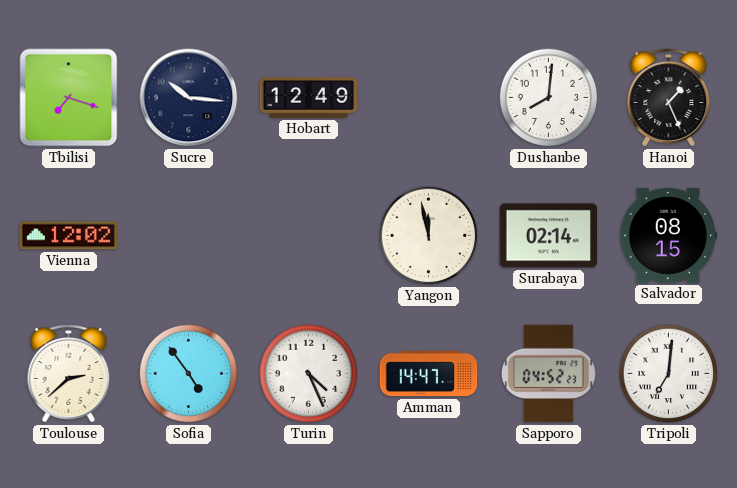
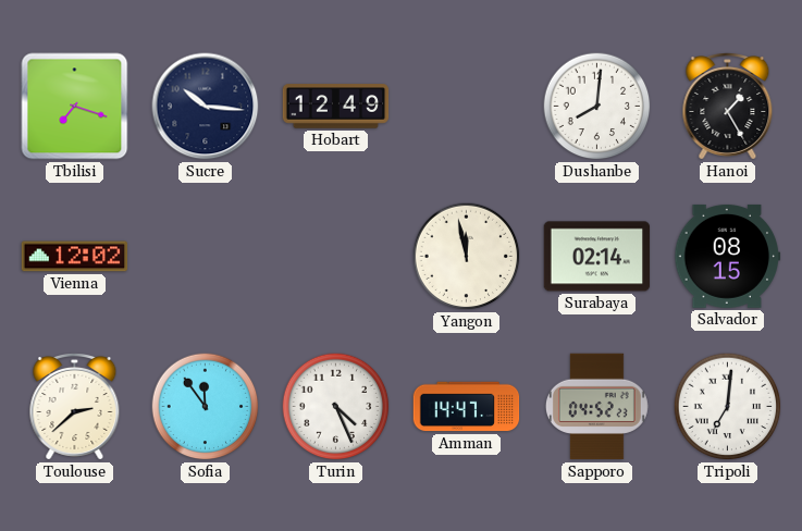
Hanoi: 1:26 -> 1:25
Sofia: 4:54 -> 11:54
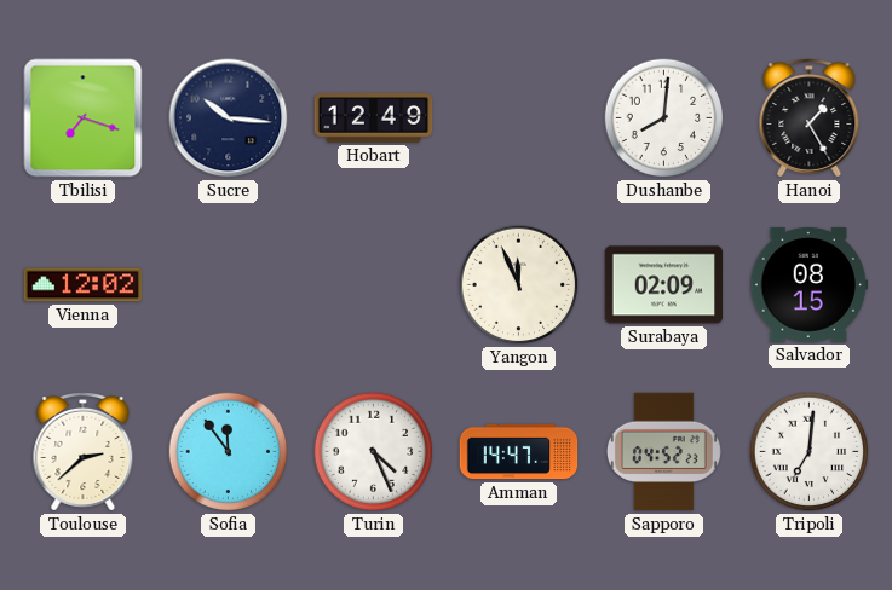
Yangon: 11:58 -> 11:56
Surabaya: 02:14 -> 02:09
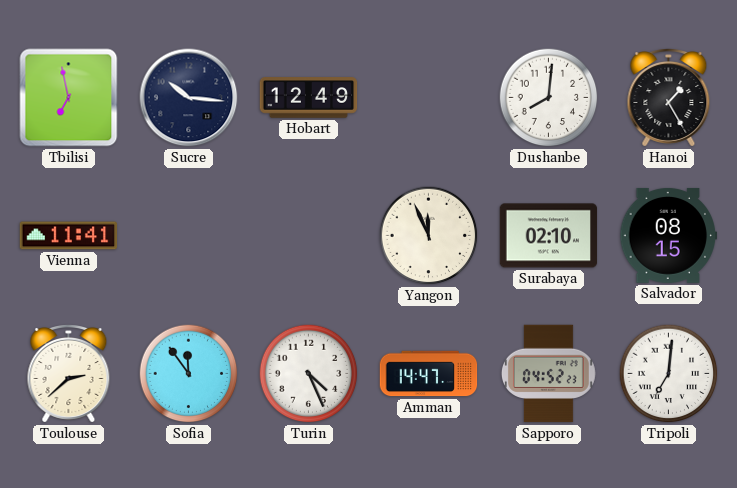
Tbilisi: 7:18 -> 6:58
Vienna: 12:02 -> 11:41
Surabaya: 02:09 -> 02:10
